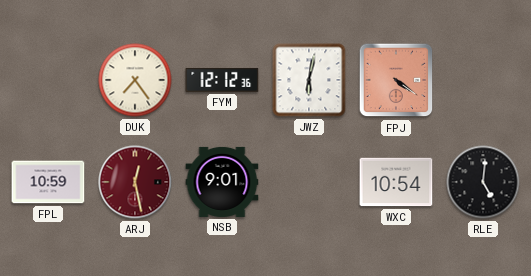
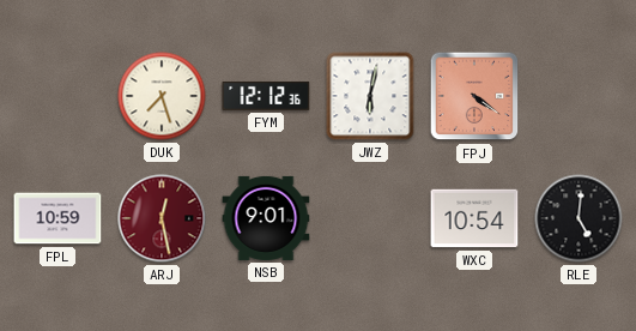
DUK: 7:24 -> 7:27
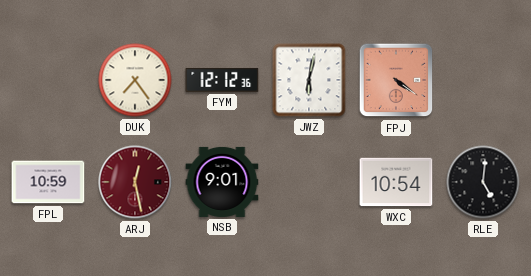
DUK: 7:27 -> 7:24
